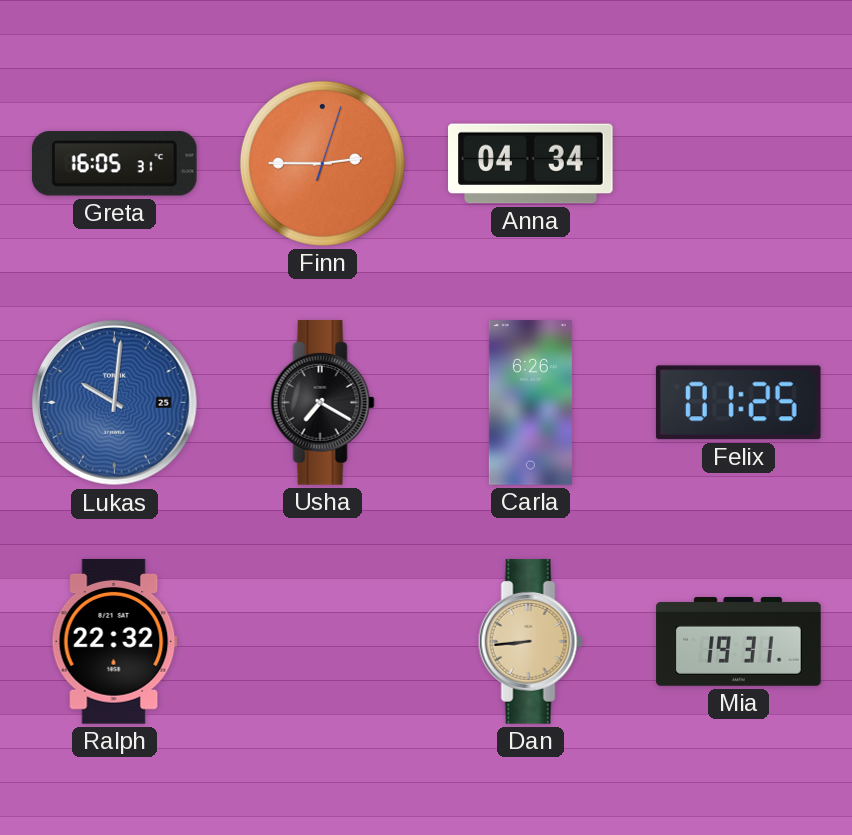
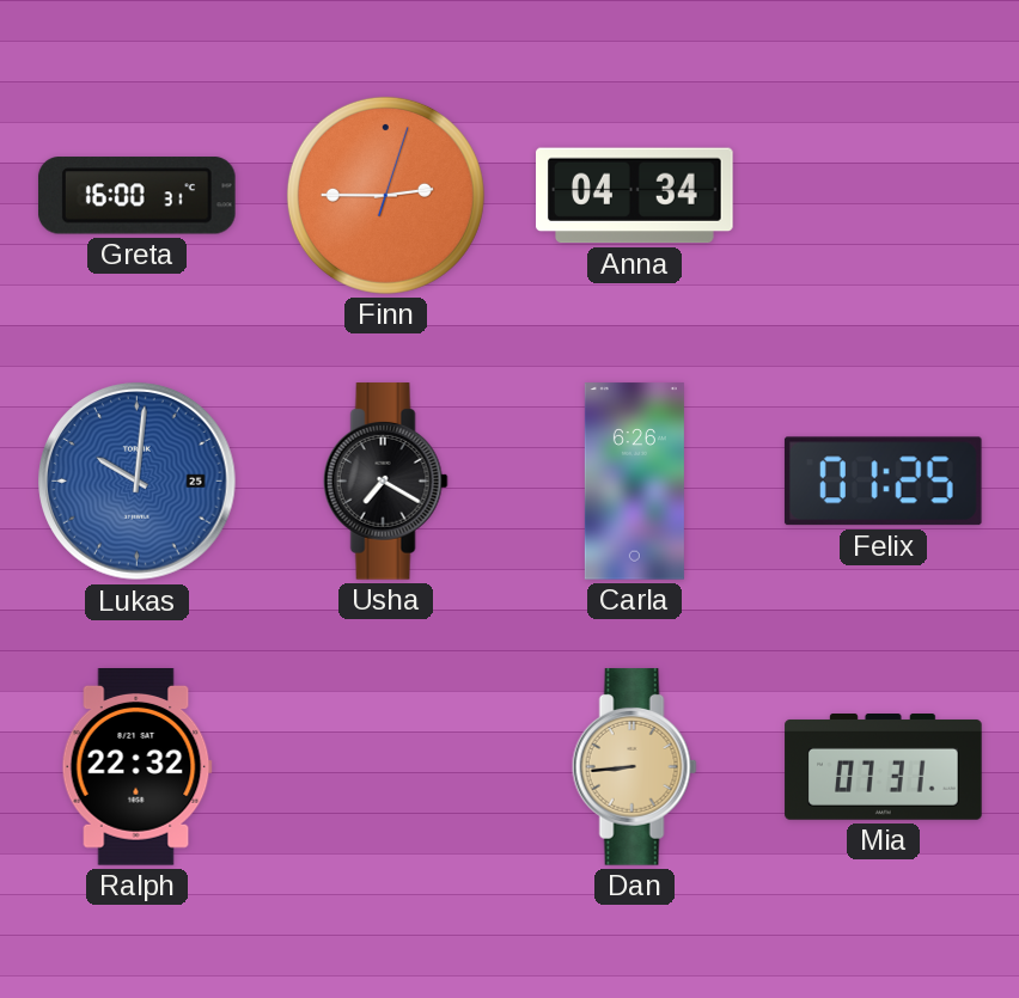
Greta: 16:05 -> 16:00
Mia: 19:31 -> 07:31
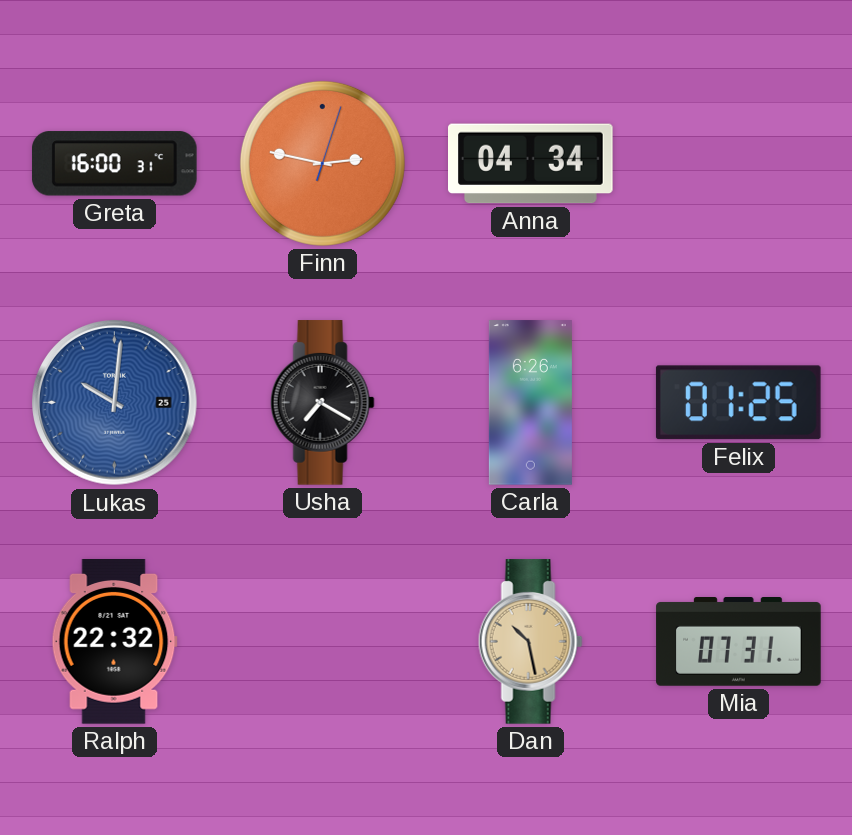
Finn: 2:45 -> 2:47
Dan: 8:44 -> 10:28
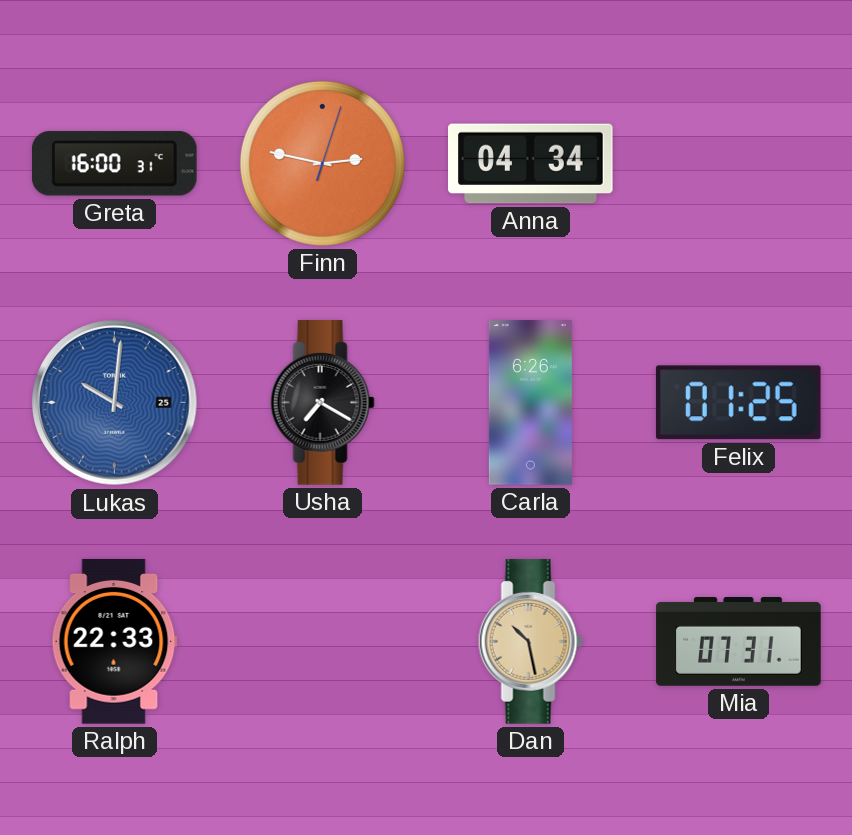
Ralph: 22:32 -> 22:33
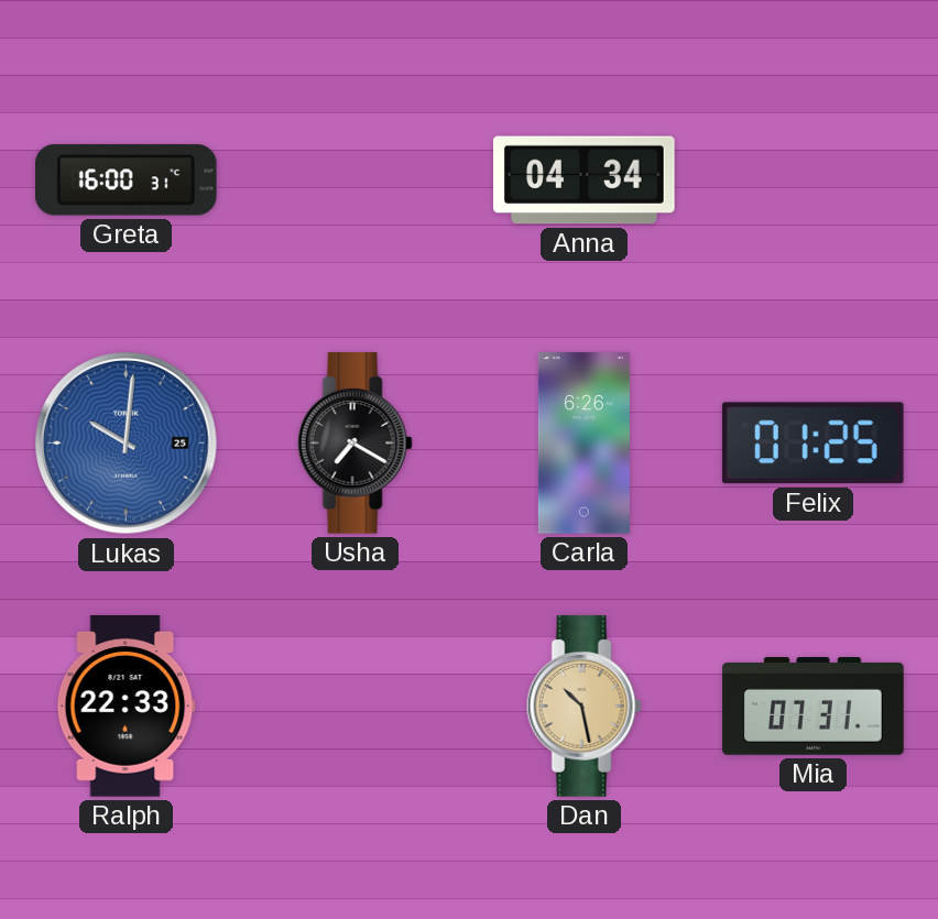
Finn: 2:47 -> none
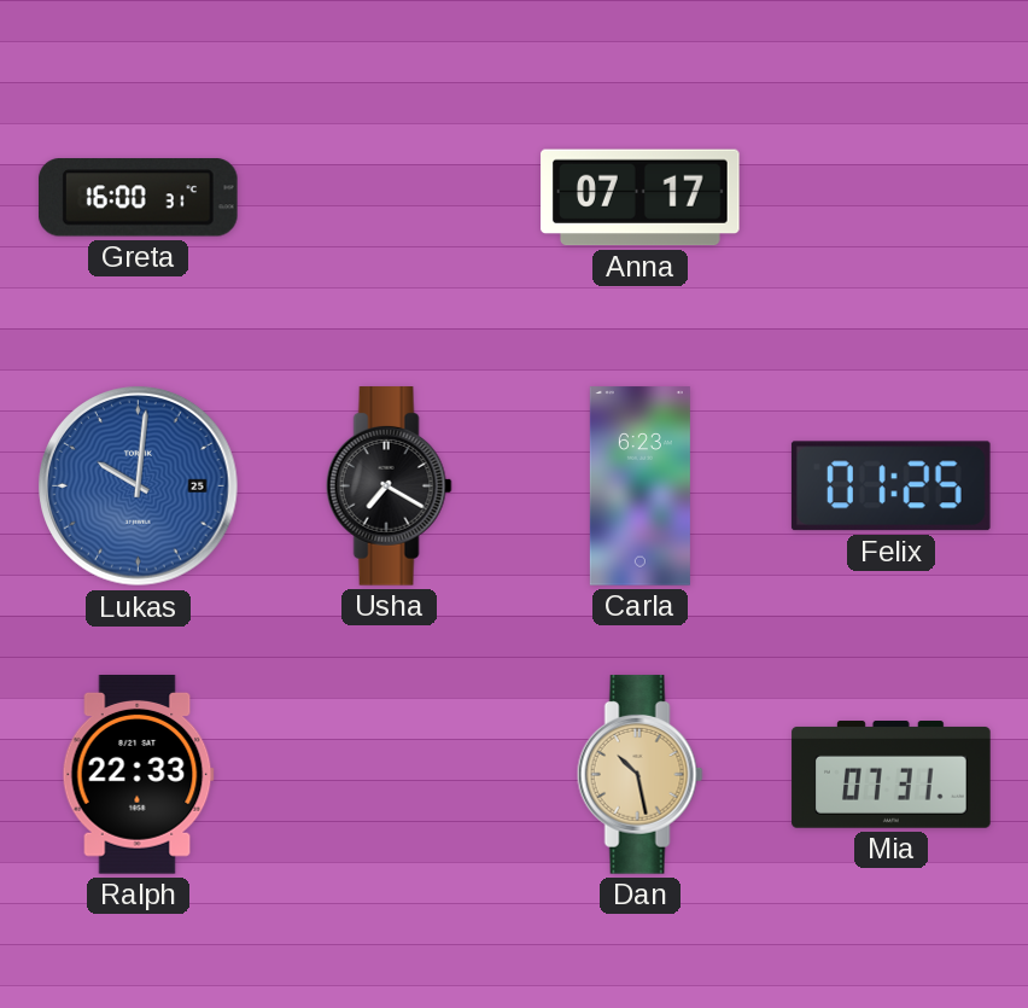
Anna: 04:34 -> 07:17
Carla: 6:26 -> 6:23
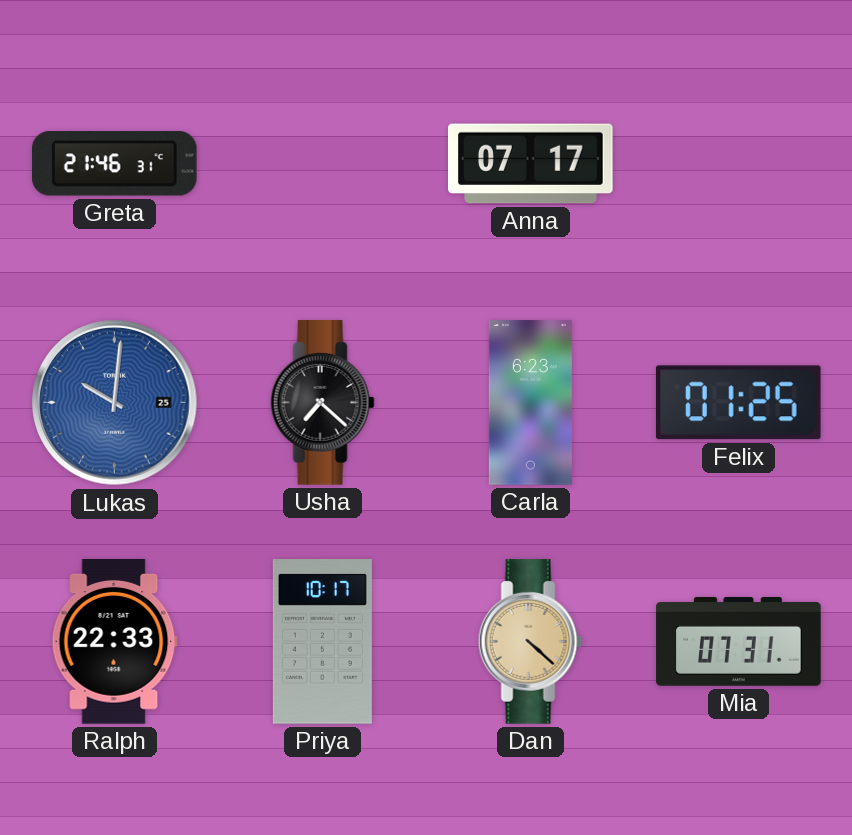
Greta: 16:00 -> 21:46
Usha: 7:20 -> 7:22
Priya: none -> 10:17
Dan: 10:28 -> 4:22
